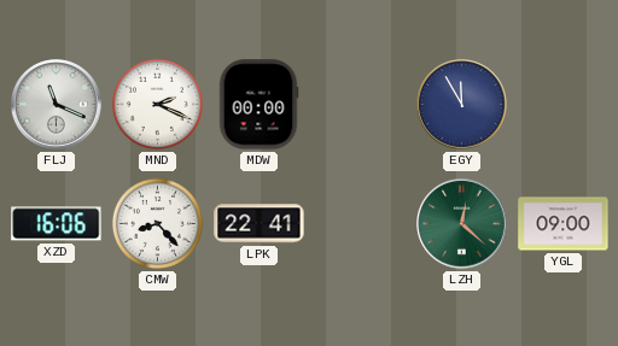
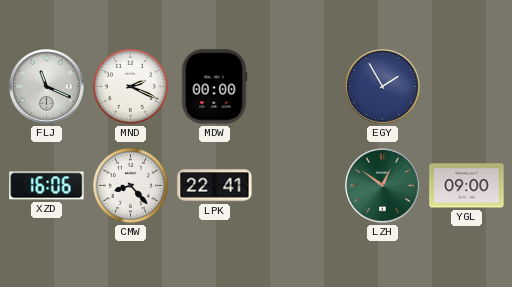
EGY: 11:55 -> 1:55
LZH: 12:22 -> 12:51
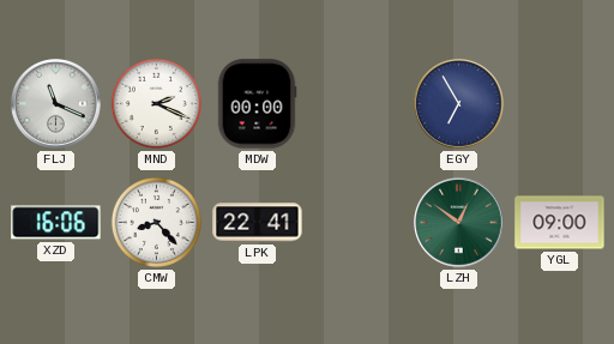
EGY: 1:55 -> 6:55
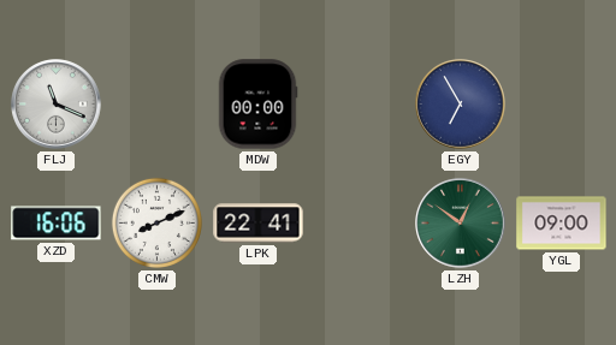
MND: 2:19 -> none
CMW: 8:23 -> 8:11
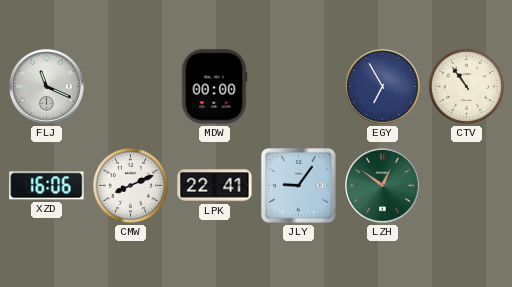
CTV: none -> 10:54
JLY: none -> 9:06
YGL: 09:00 -> none
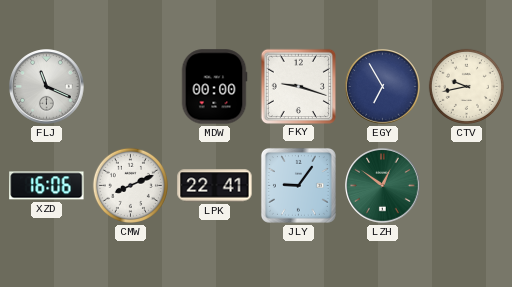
FKY: none -> 9:18
CTV: 10:54 -> 9:43
